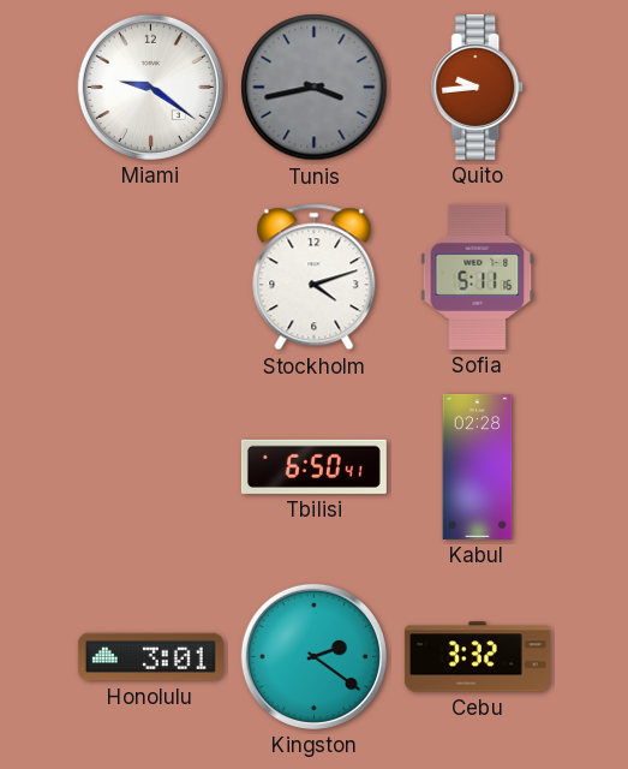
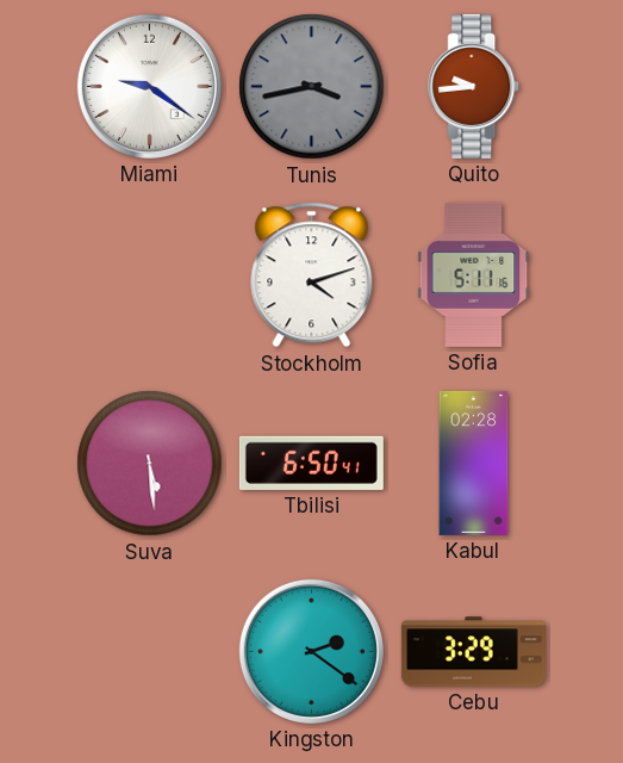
Suva: none -> 5:29
Honolulu: 3:01 -> none
Cebu: 3:32 -> 3:29
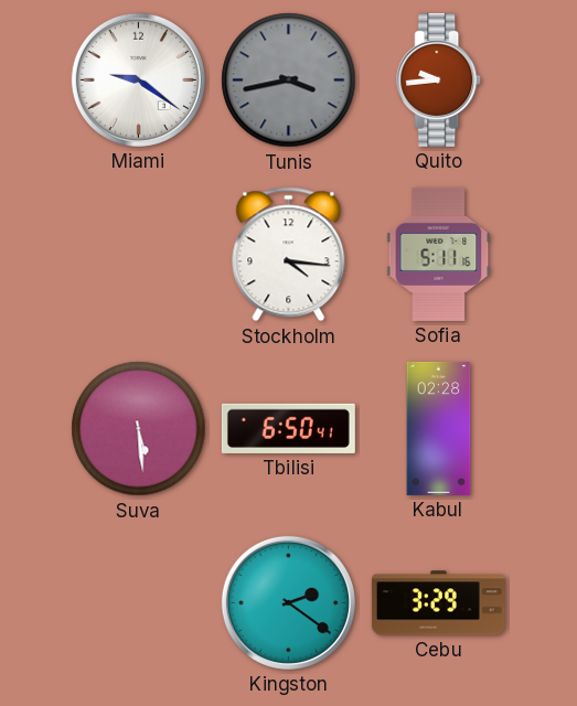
Stockholm: 4:12 -> 4:16
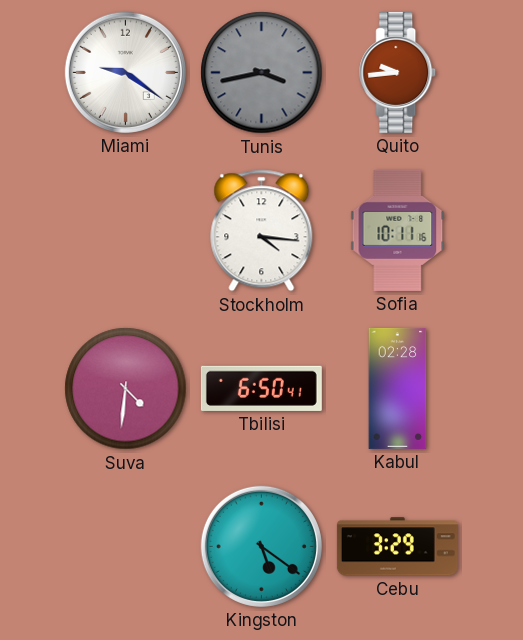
Sofia: 5:11 -> 10:11
Suva: 5:29 -> 4:31
Kingston: 2:21 -> 5:21
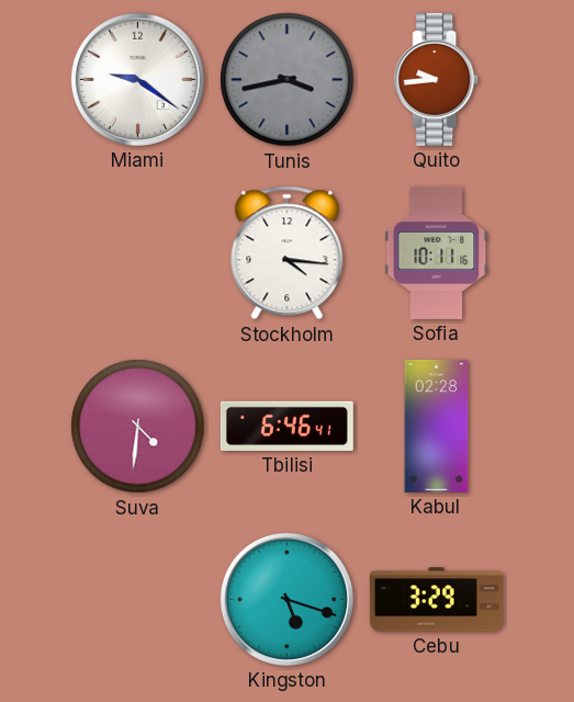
Tbilisi: 6:50 -> 6:46
Kingston: 5:21 -> 5:18
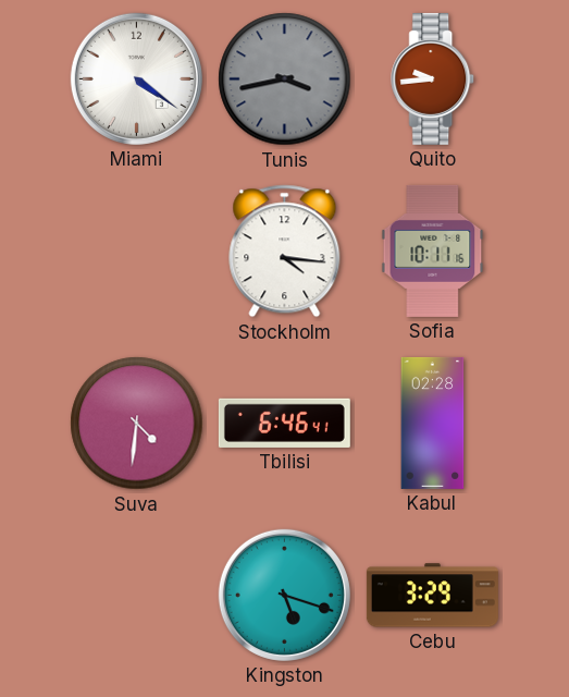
Miami: 9:21 -> 4:21
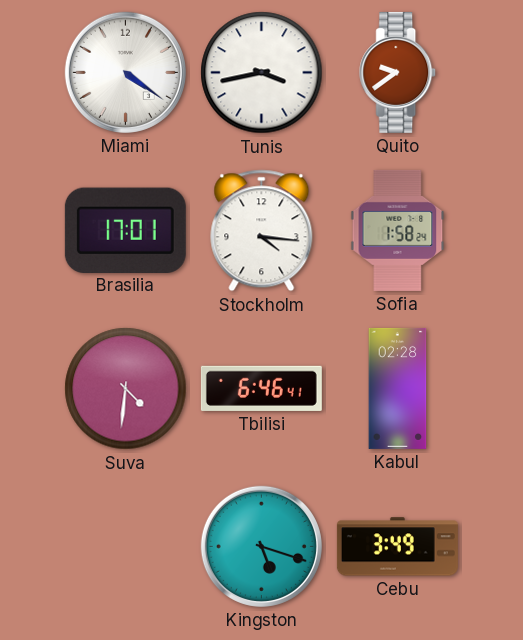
Tunis dial: grey -> white
Quito: 9:44 -> 9:39
Brasilia: none -> 17:01
Sofia: 10:11 -> 1:58
Cebu: 3:29 -> 3:49
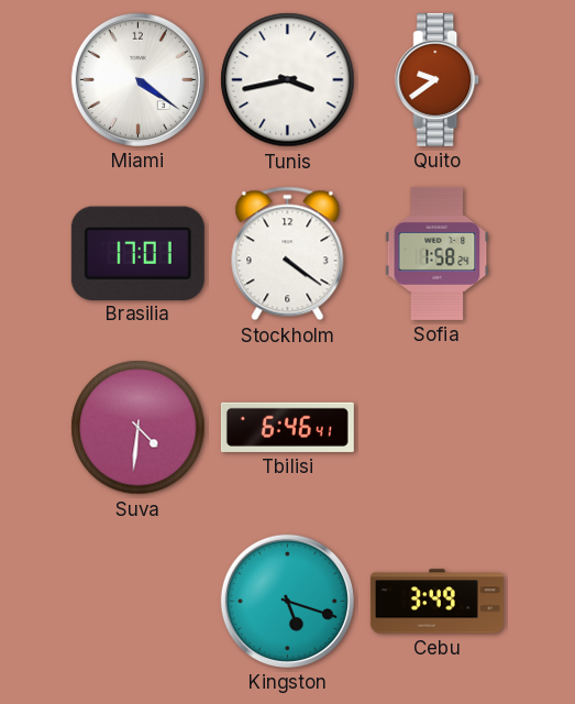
Stockholm: 4:16 -> 4:21
Kabul: 02:28 -> none
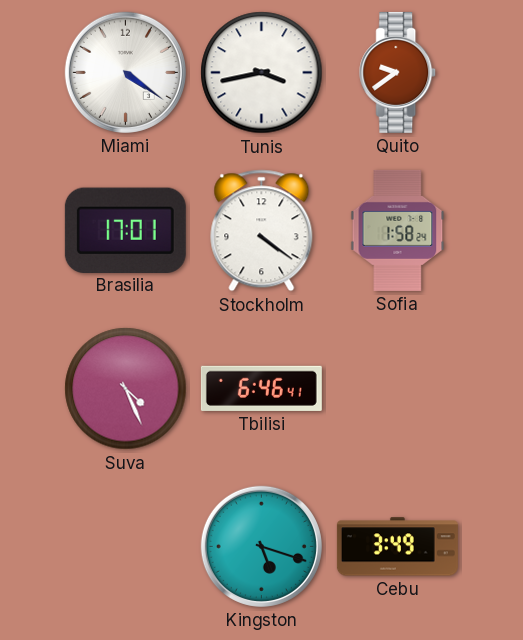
Suva: 4:31 -> 4:26
